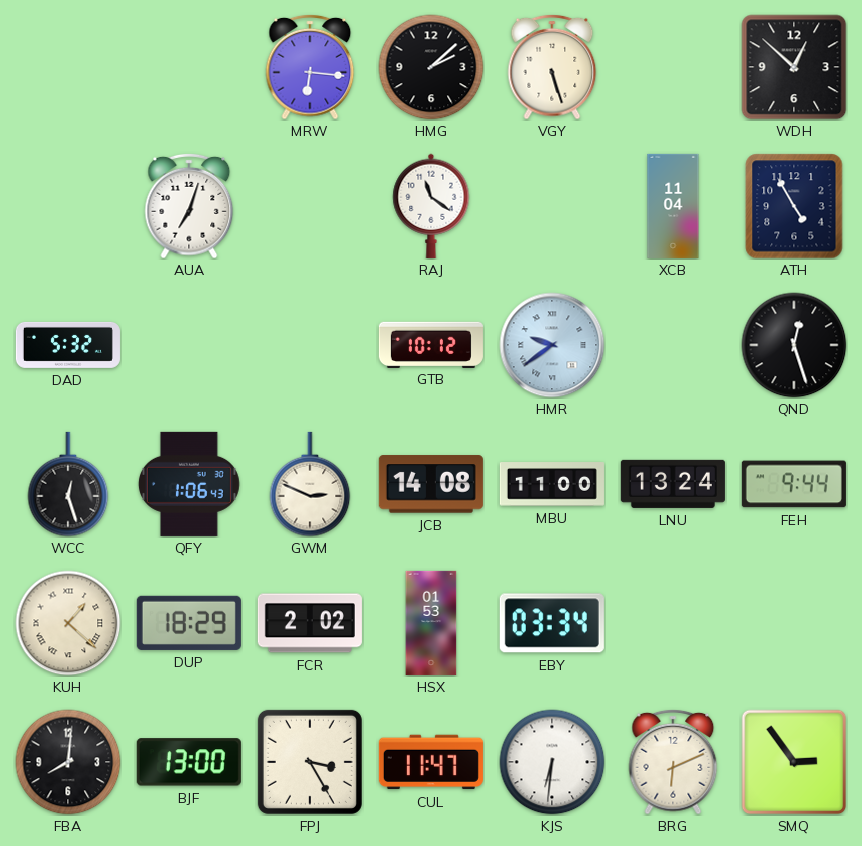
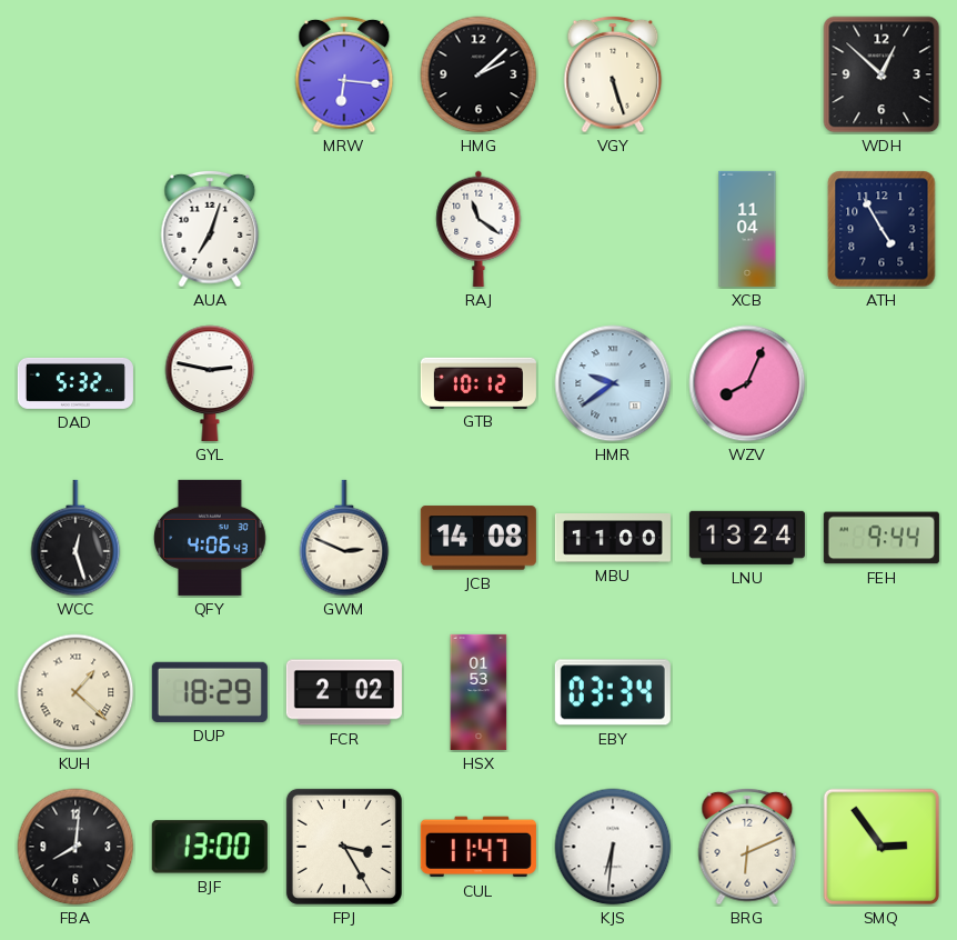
GYL: none -> 2:47
WZV: none -> 8:04
QND: 12:27 -> none
QFY: 1:06 -> 4:06
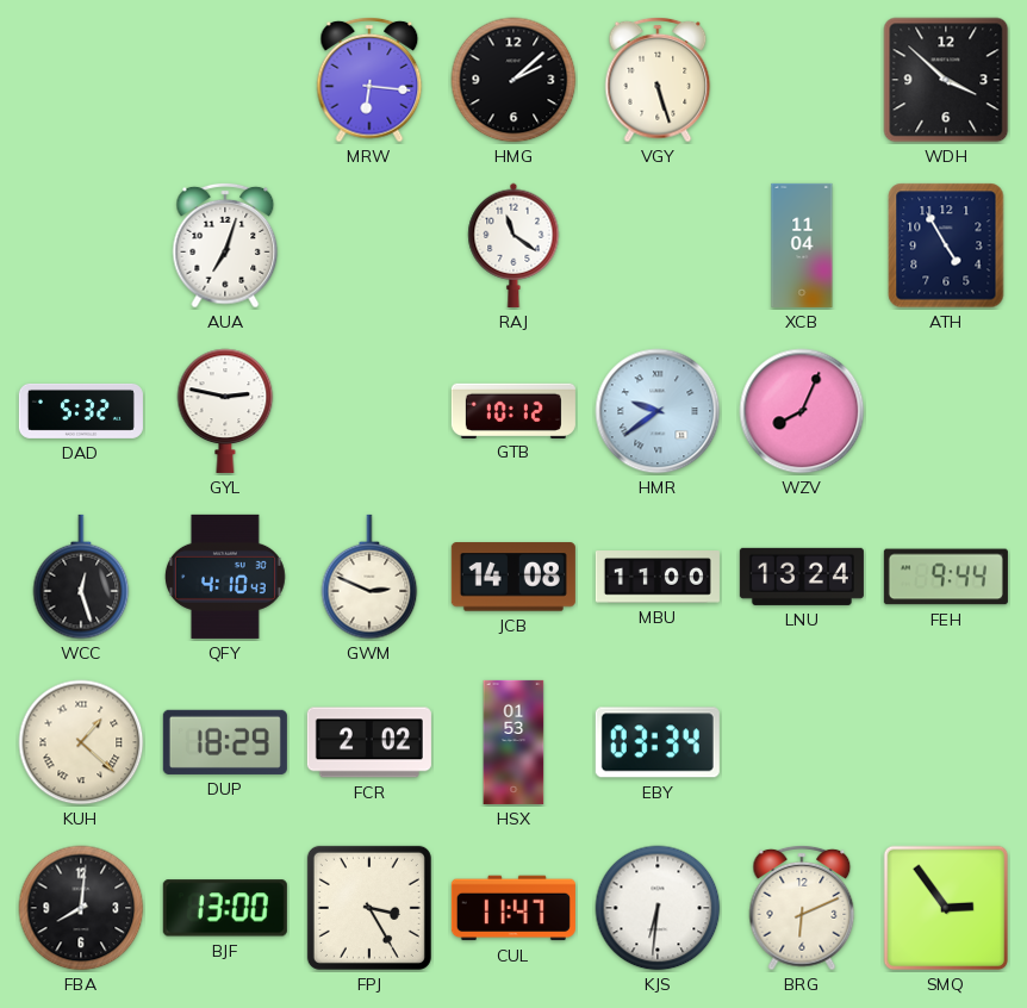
WDH: 12:52 -> 3:52
QFY: 4:06 -> 4:10
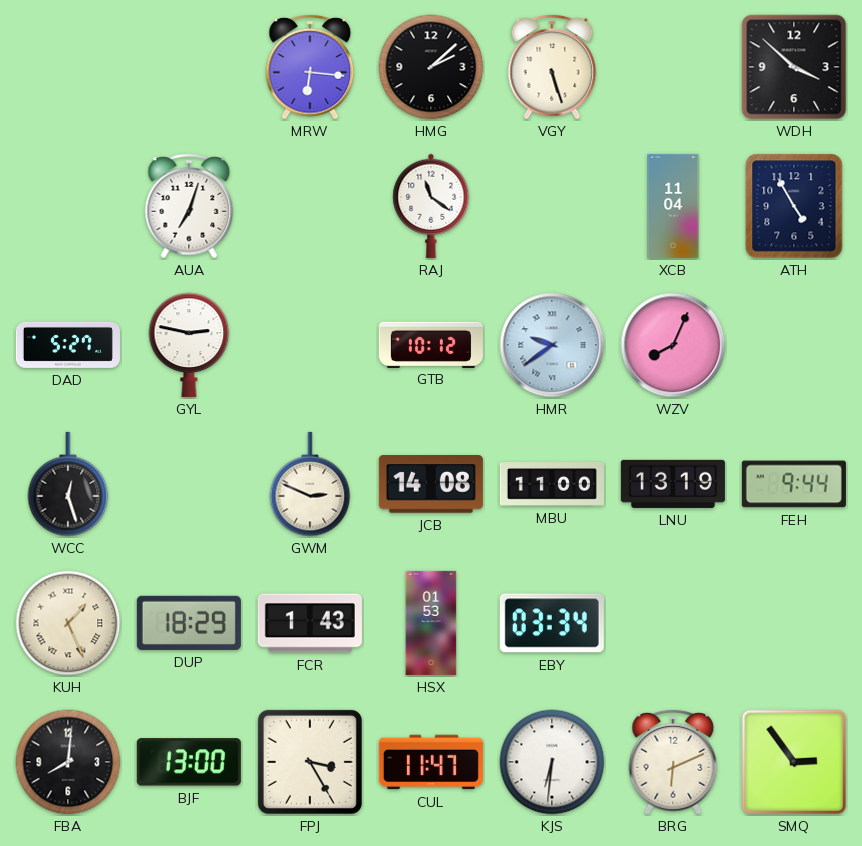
DAD: 5:32 -> 5:27
QFY: 4:10 -> none
LNU: 13:24 -> 13:19
KUH: 1:22 -> 1:26
FCR: 2:02 -> 1:43
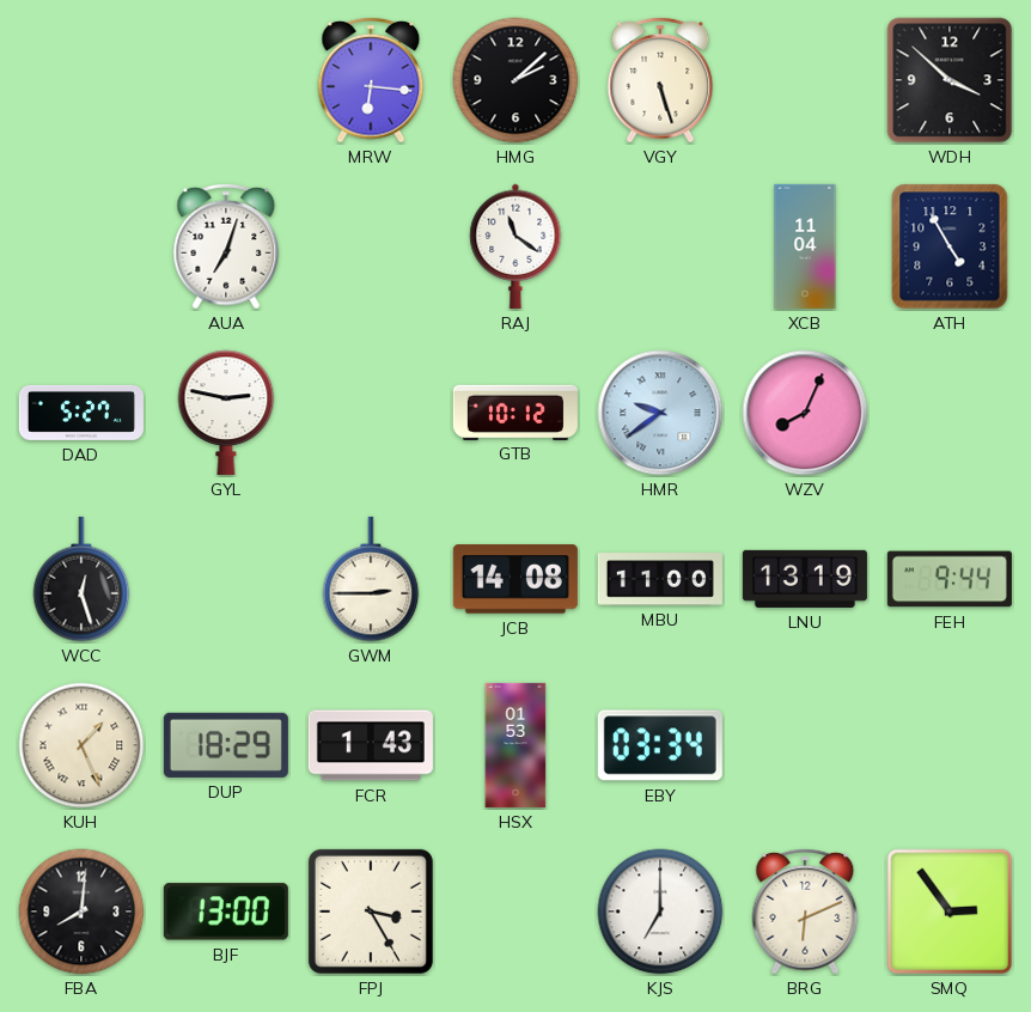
GWM: 2:49 -> 2:45
CUL: 11:47 -> none
KJS: 6:31 -> 7:00
